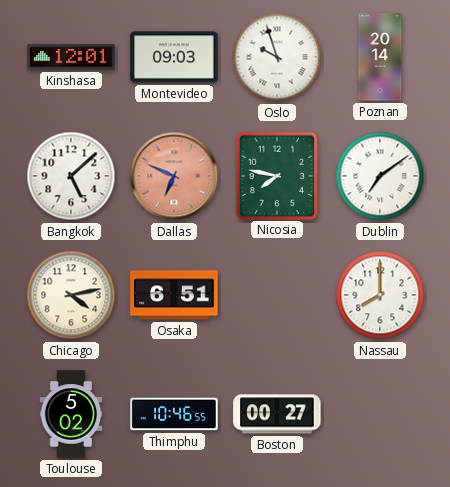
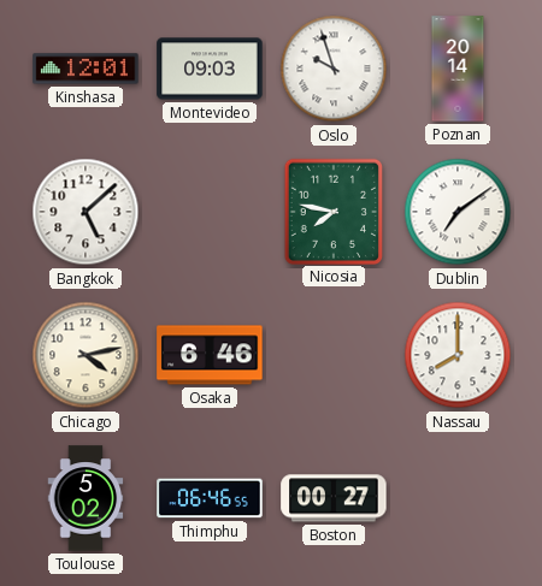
Dallas: 6:49 -> none
Osaka: 6:51 -> 6:46
Thimphu: 10:46 -> 06:46
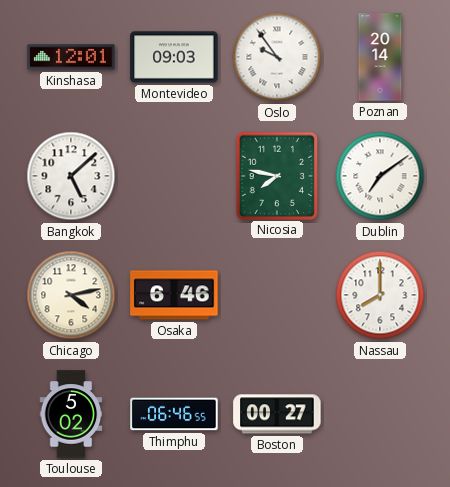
Oslo: 9:57 -> 9:54
